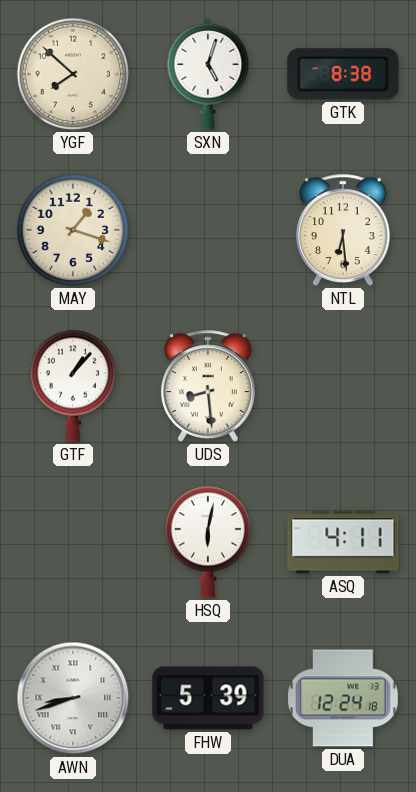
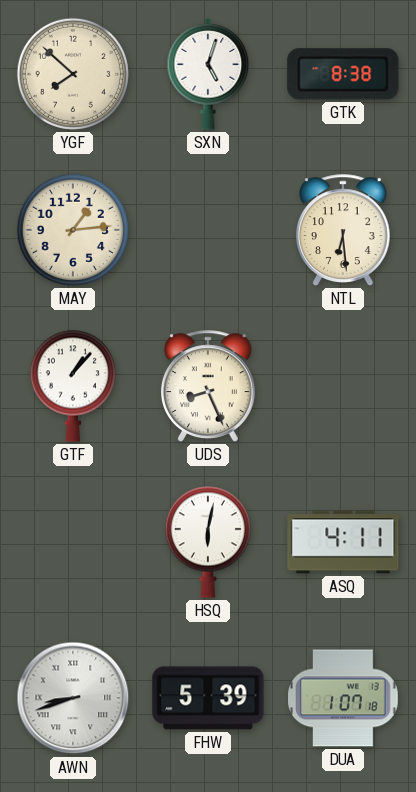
MAY: 1:18 -> 1:14
UDS: 8:29 -> 8:26
DUA: 12:24 -> 1:07
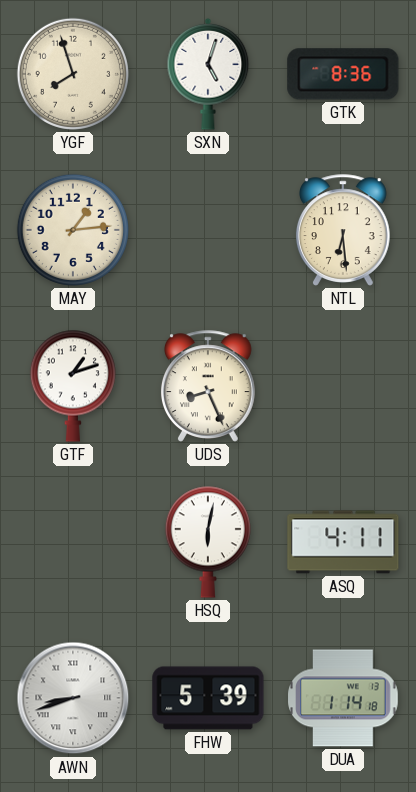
YGF: 7:52 -> 7:57
GTK: 8:38 -> 8:36
GTF: 1:07 -> 1:12
DUA: 1:07 -> 1:14
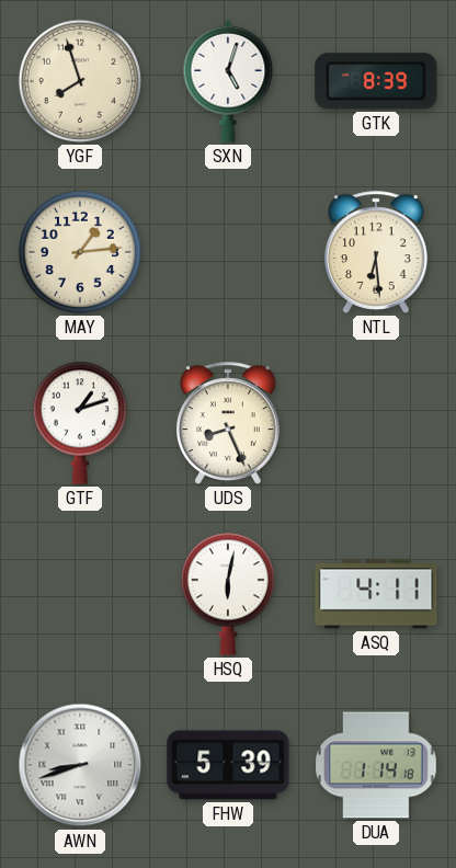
GTK: 8:36 -> 8:39
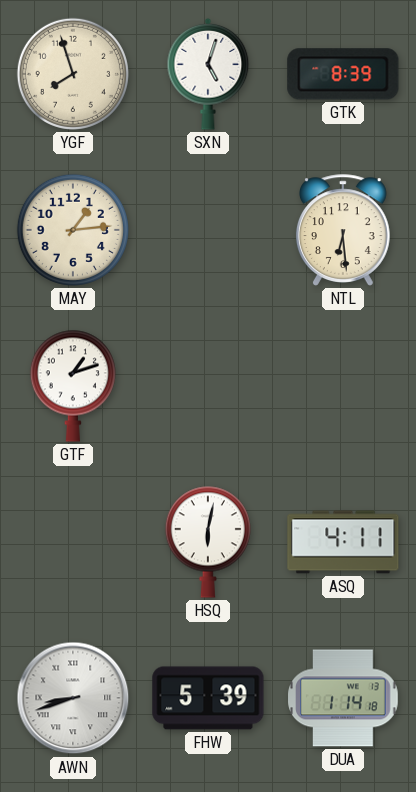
UDS: 8:26 -> none
